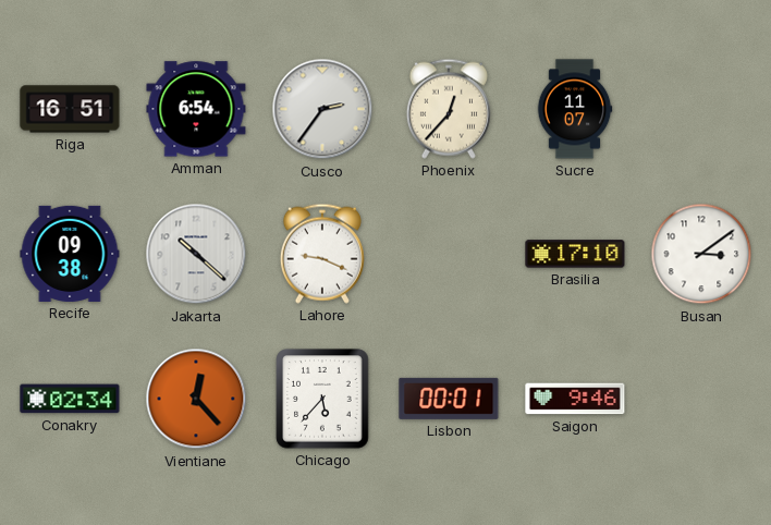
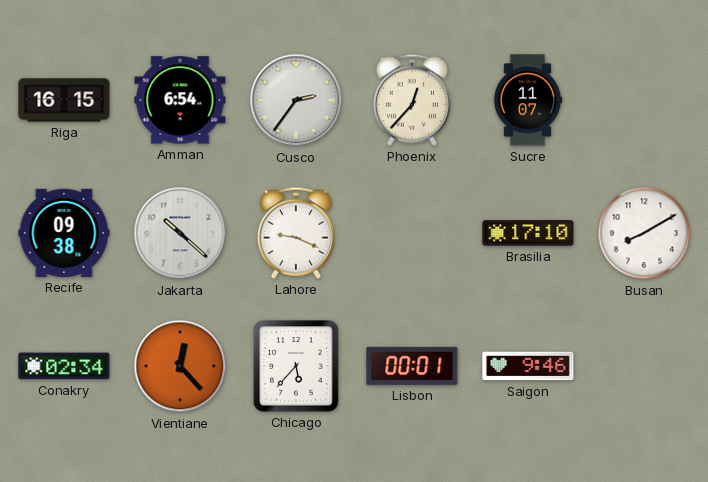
Riga: 16:51 -> 16:15
Busan: 3:09 -> 8:10
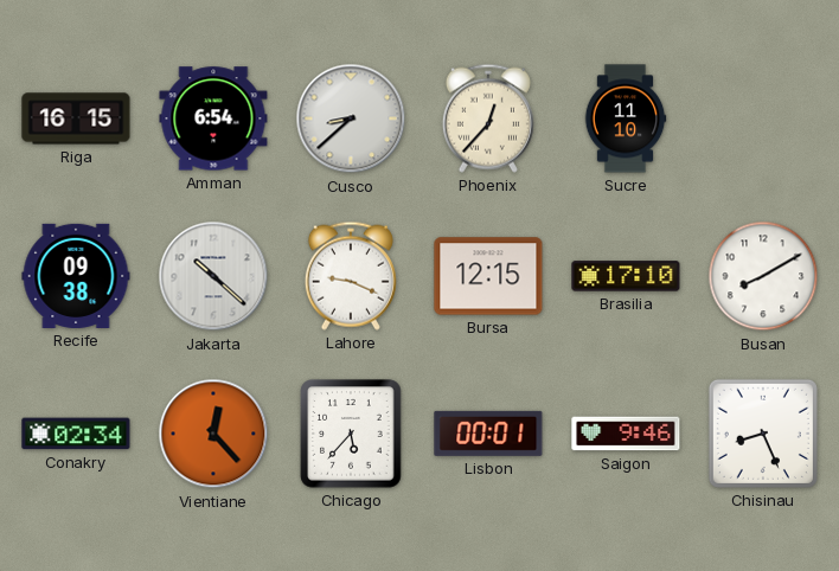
Cusco: 2:36 -> 8:38
Sucre: 11:07 -> 11:10
Bursa: none -> 12:15
Chisinau: none -> 8:26
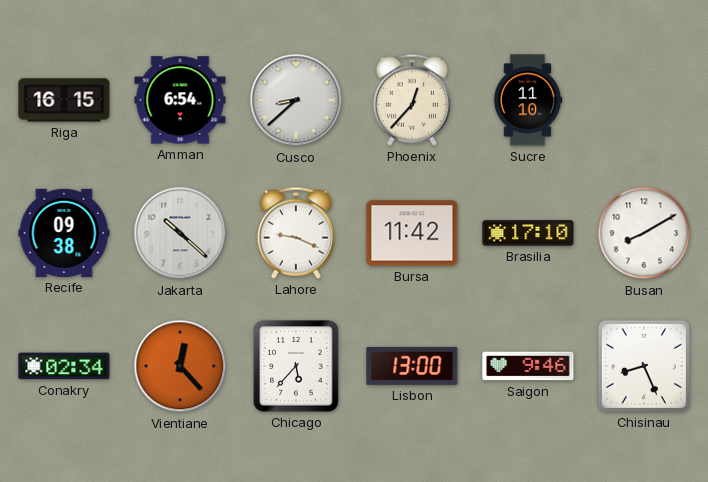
Bursa: 12:15 -> 11:42
Lisbon: 00:01 -> 13:00
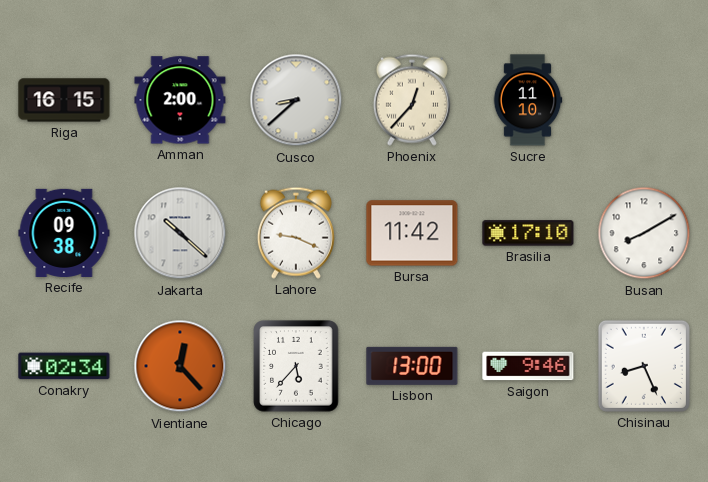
Amman: 6:54 -> 2:00
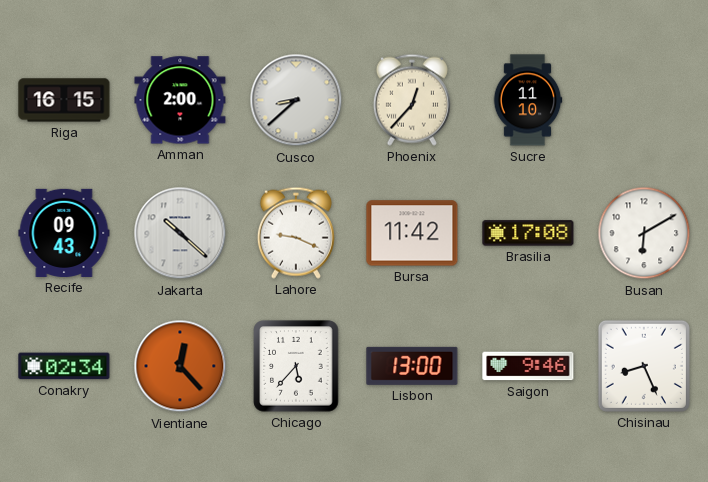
Recife: 09:38 -> 09:43
Brasilia: 17:10 -> 17:08
Busan: 8:10 -> 6:10
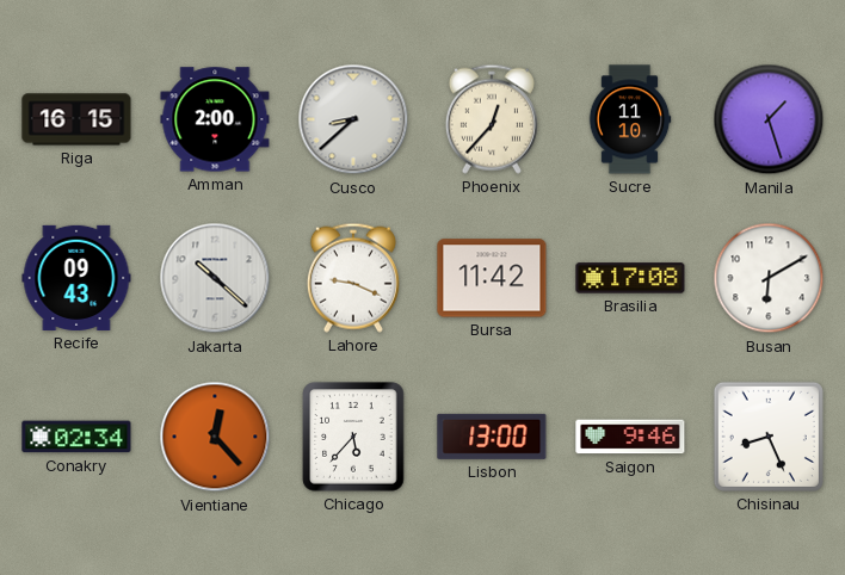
Manila: none -> 1:27
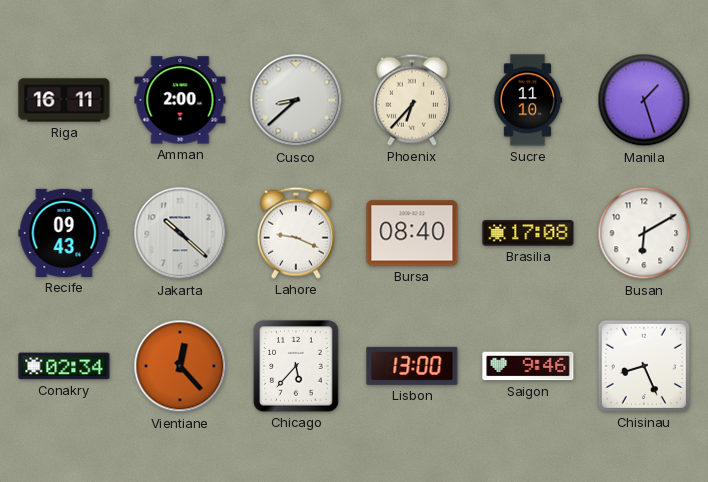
Riga: 16:15 -> 16:11
Phoenix: 12:37 -> 6:37
Bursa: 11:42 -> 08:40
